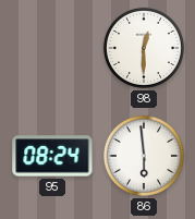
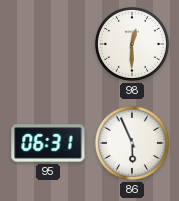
95: 08:24 -> 06:31
86: 5:59 -> 5:56
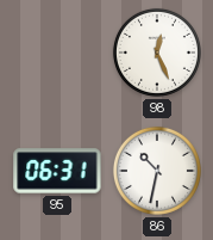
98: 12:30 -> 12:26
86: 5:56 -> 10:32
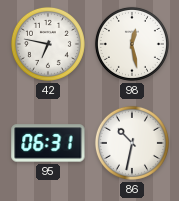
42: none -> 6:47
98: 12:26 -> 12:28
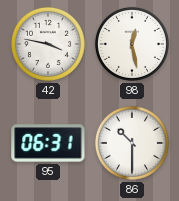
42: 6:47 -> 3:47
86: 10:32 -> 10:30
